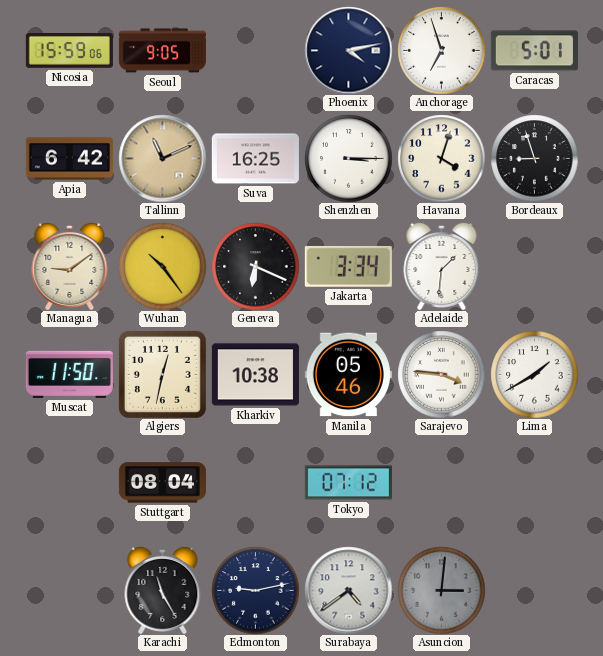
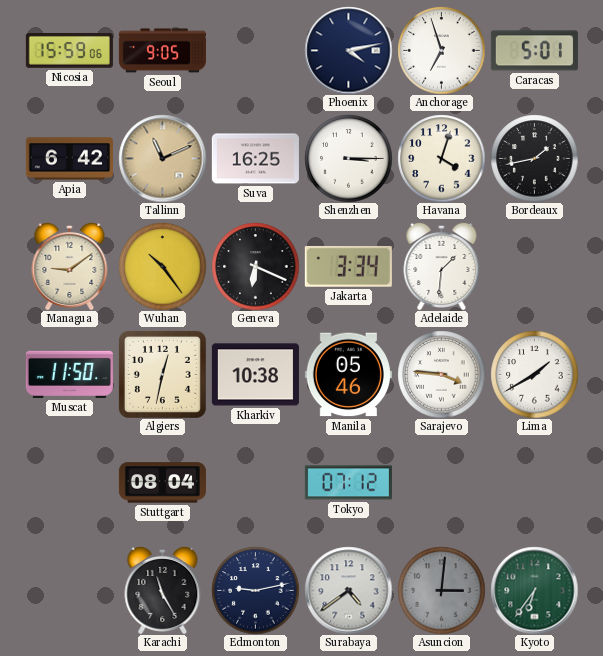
Bordeaux: 8:57 -> 1:43
Kyoto: none -> 6:36
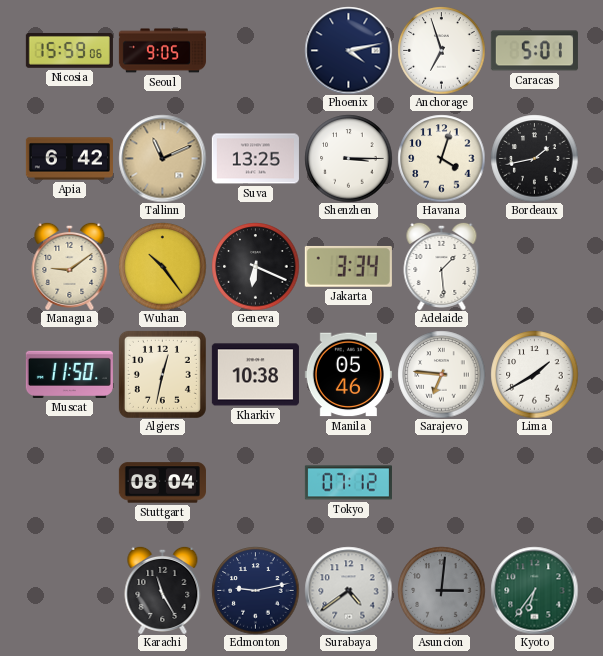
Suva: 16:25 -> 13:25
Adelaide: 1:31 -> 1:29
Sarajevo: 3:46 -> 6:46
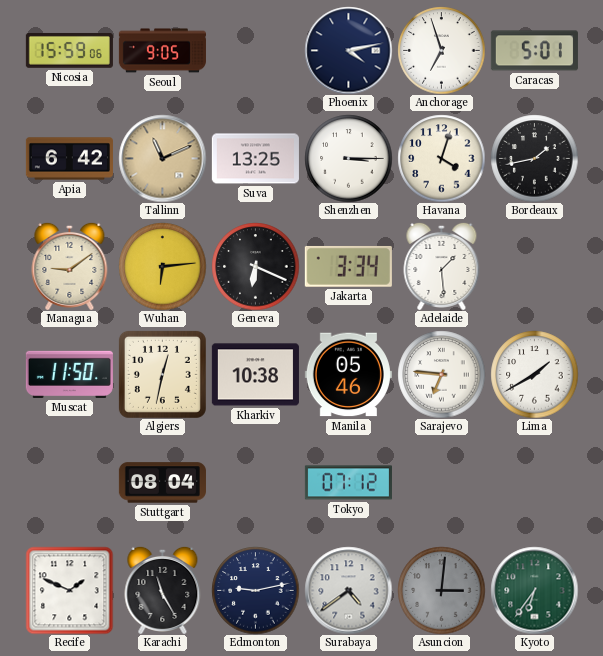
Wuhan: 10:24 -> 6:14
Recife: none -> 1:49
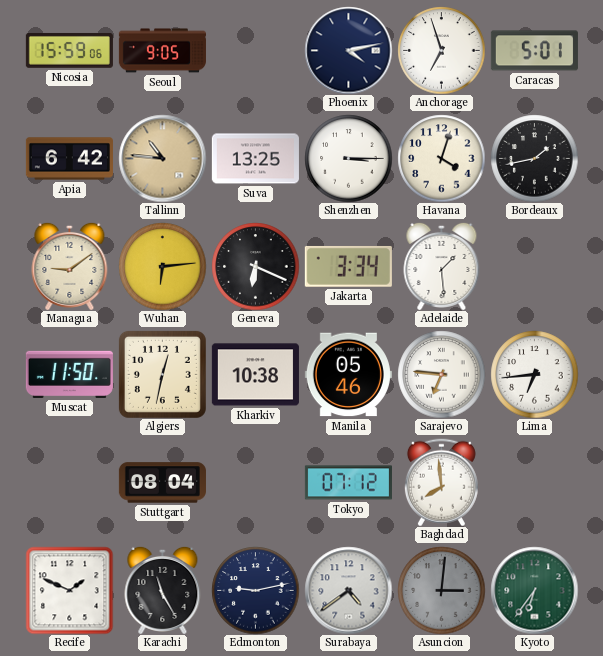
Tallinn: 11:11 -> 10:46
Lima: 1:40 -> 6:44
Baghdad: none -> 7:59
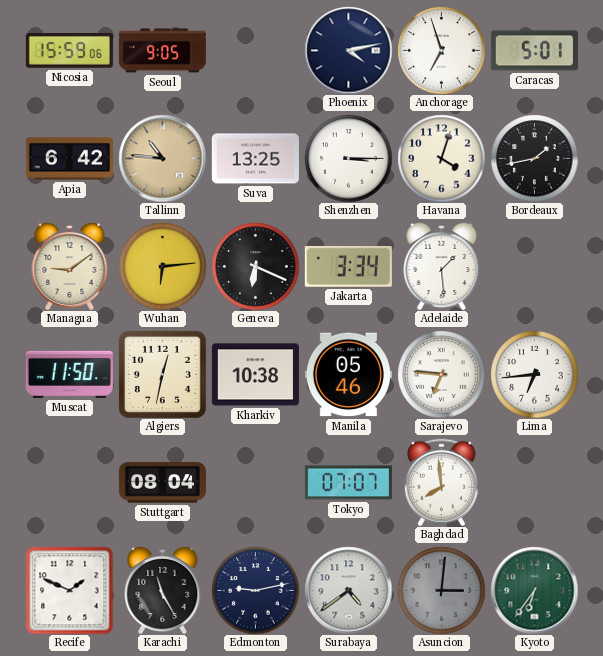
Tokyo: 07:12 -> 07:07
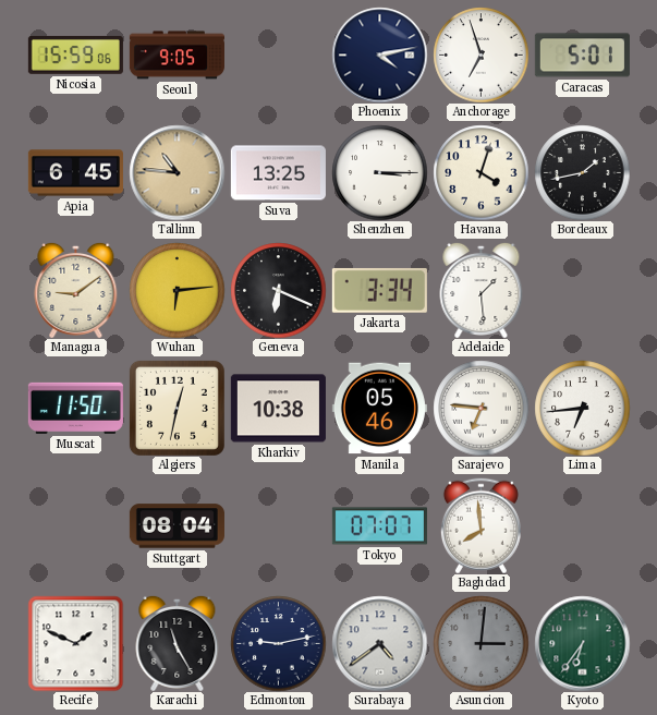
Apia: 6:42 -> 6:45
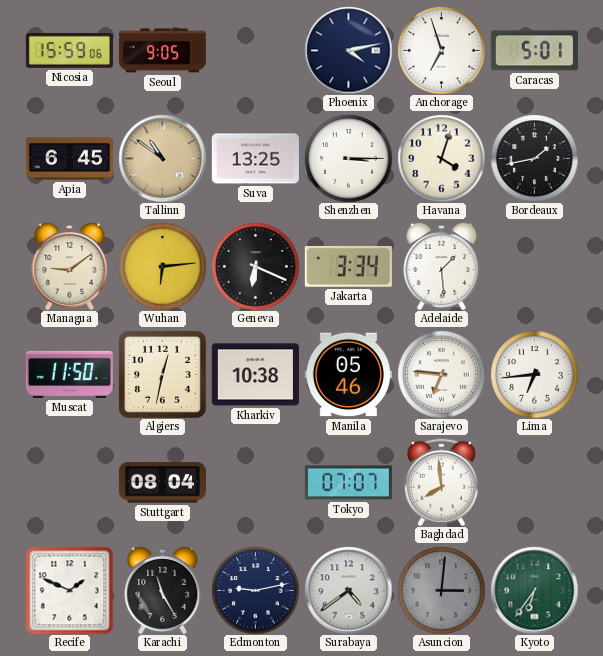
Tallinn: 10:46 -> 10:51
